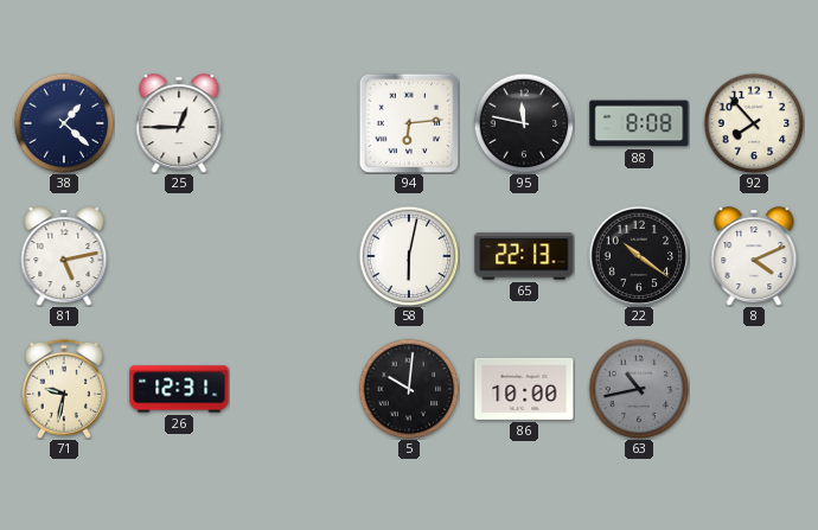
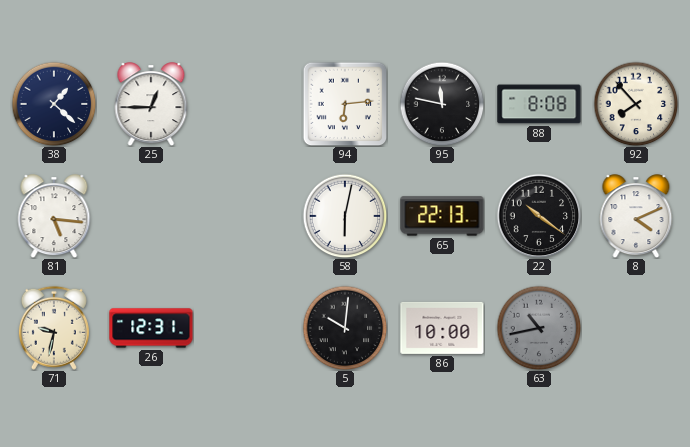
81: 5:13 -> 5:16
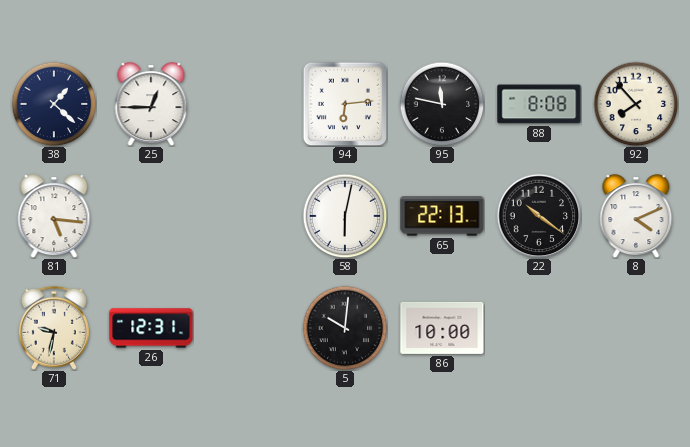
63: 10:43 -> none
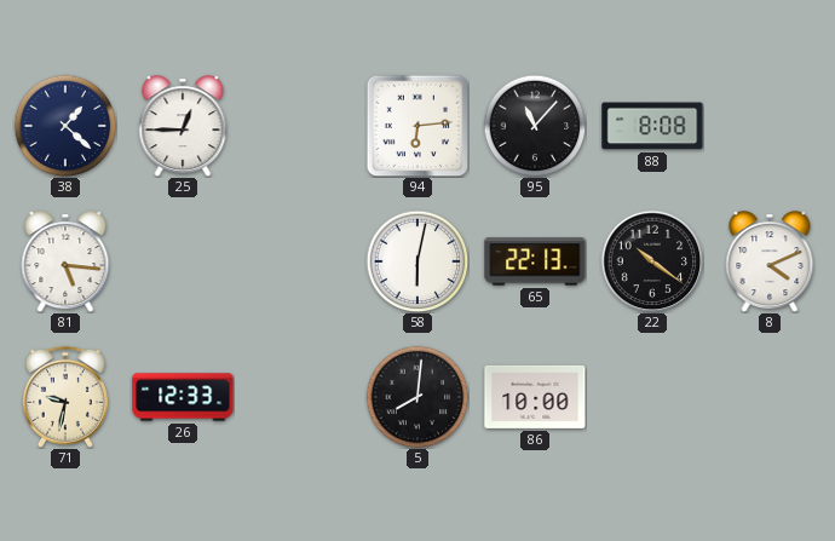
95: 11:47 -> 11:07
92: 7:53 -> none
26: 12:31 -> 12:33
5: 10:01 -> 8:01
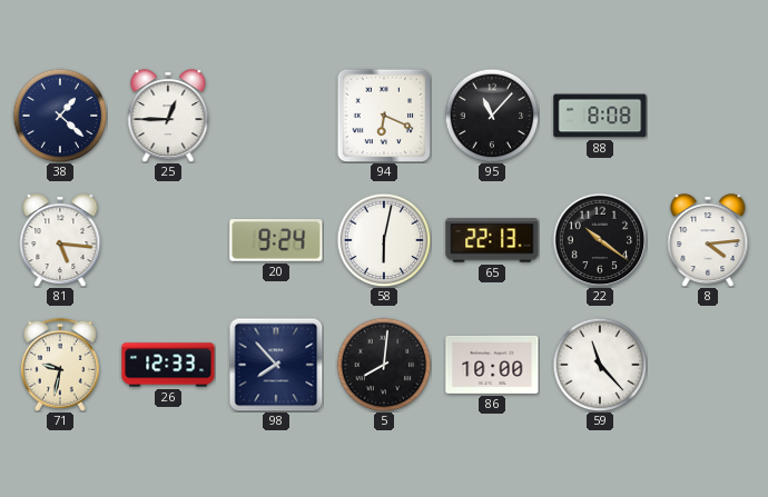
94: 6:14 -> 6:19
20: none -> 9:24
8: 4:11 -> 4:14
98: none -> 7:53
59: none -> 11:23
